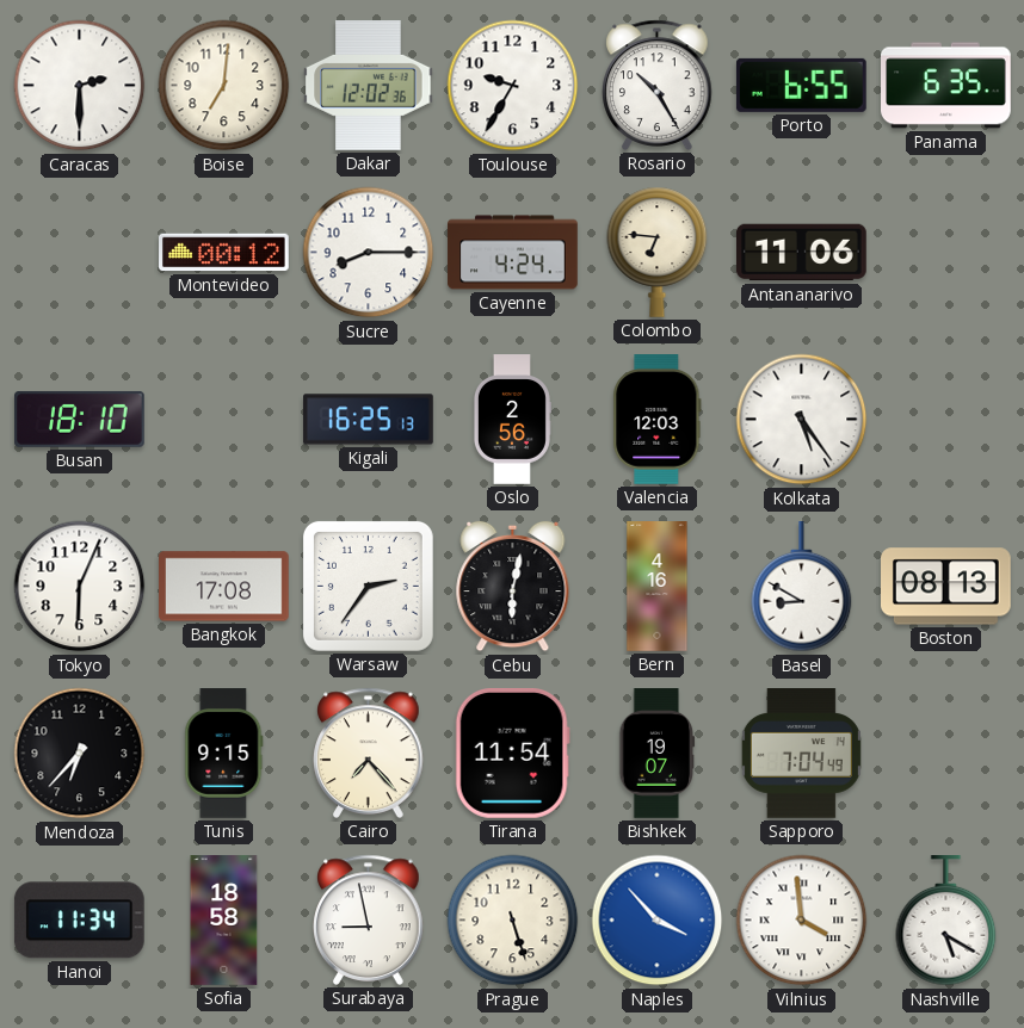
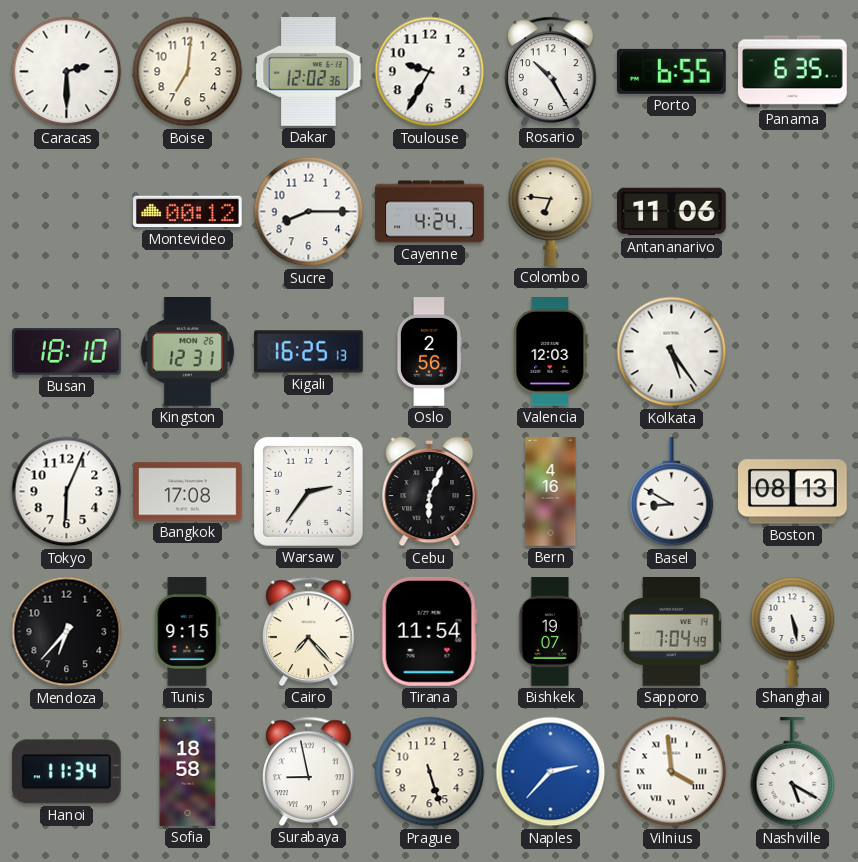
Kingston: none -> 12:31
Cebu: 6:02 -> 6:04
Shanghai: none -> 5:28
Naples: 3:53 -> 2:37
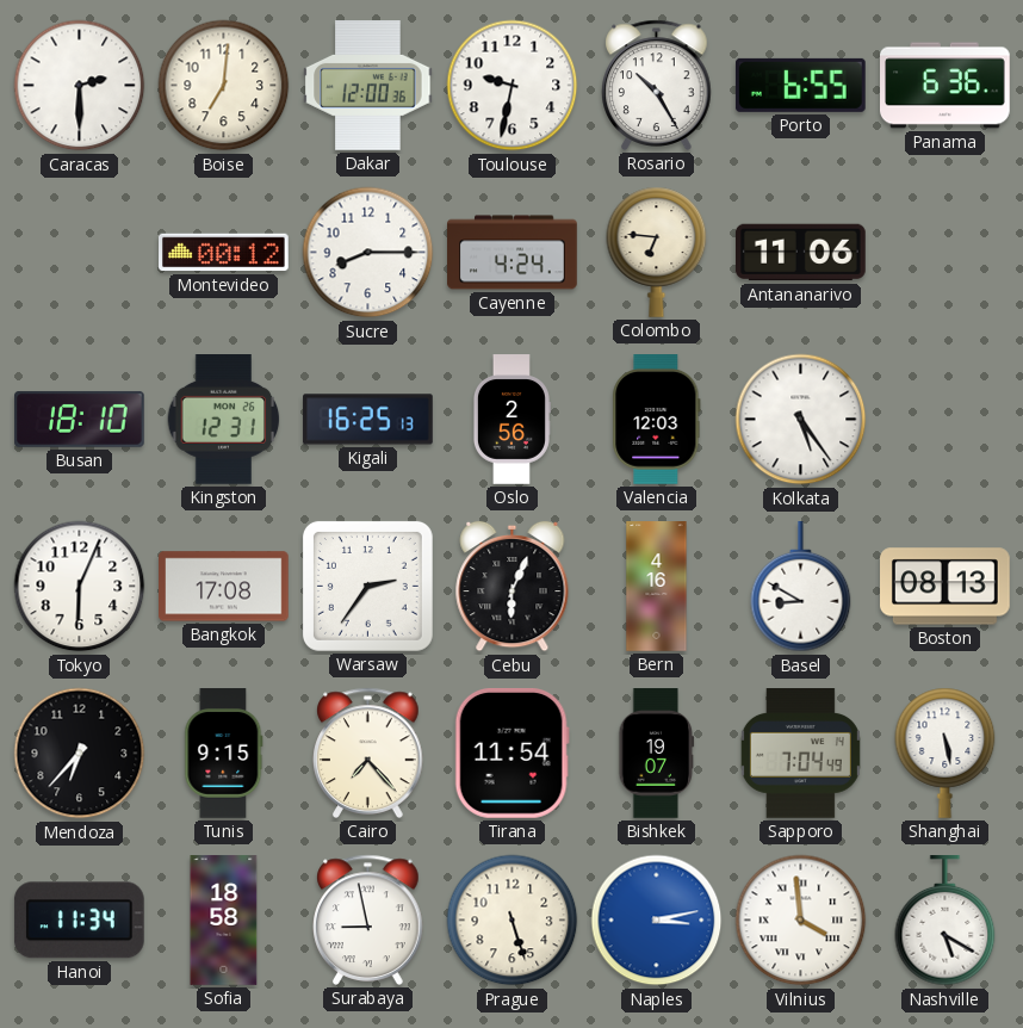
Dakar: 12:02 -> 12:00
Toulouse: 9:35 -> 9:32
Panama: 6:35 -> 6:36
Naples: 2:37 -> 3:13
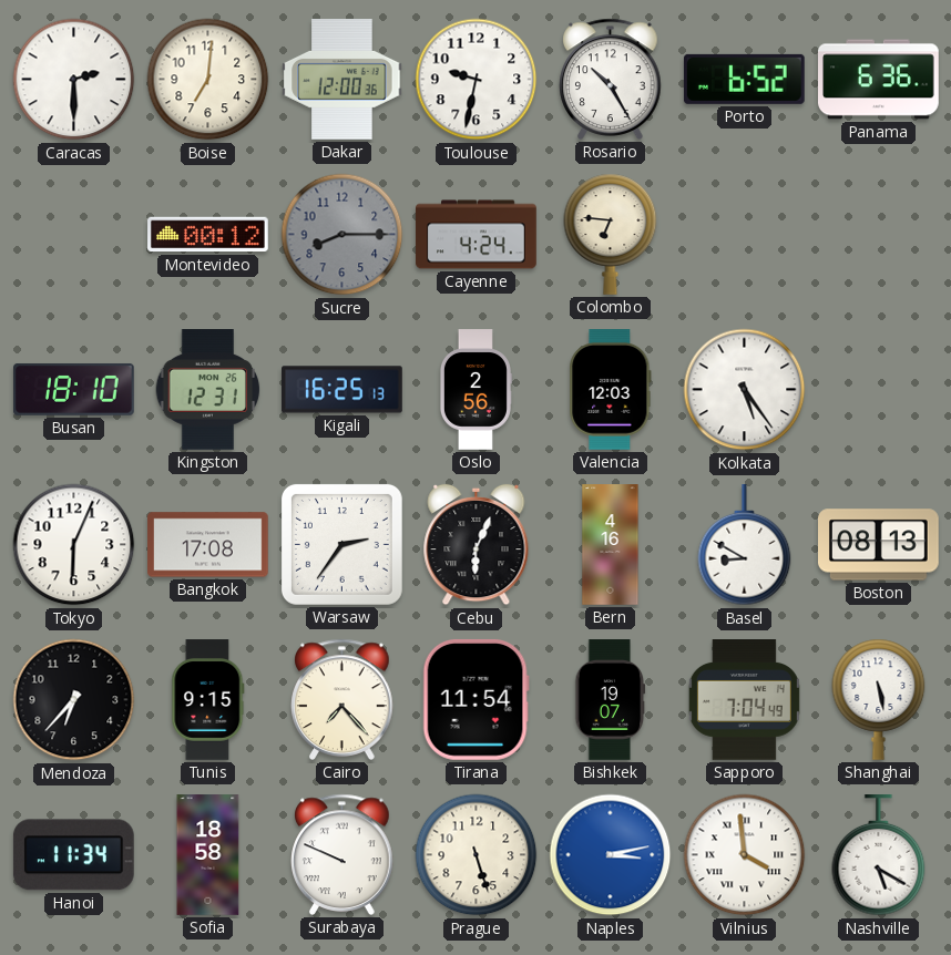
Porto: 6:55 -> 6:52
Sucre dial: white -> grey
Antananarivo: 11:06 -> none
Surabaya: 8:58 -> 9:49
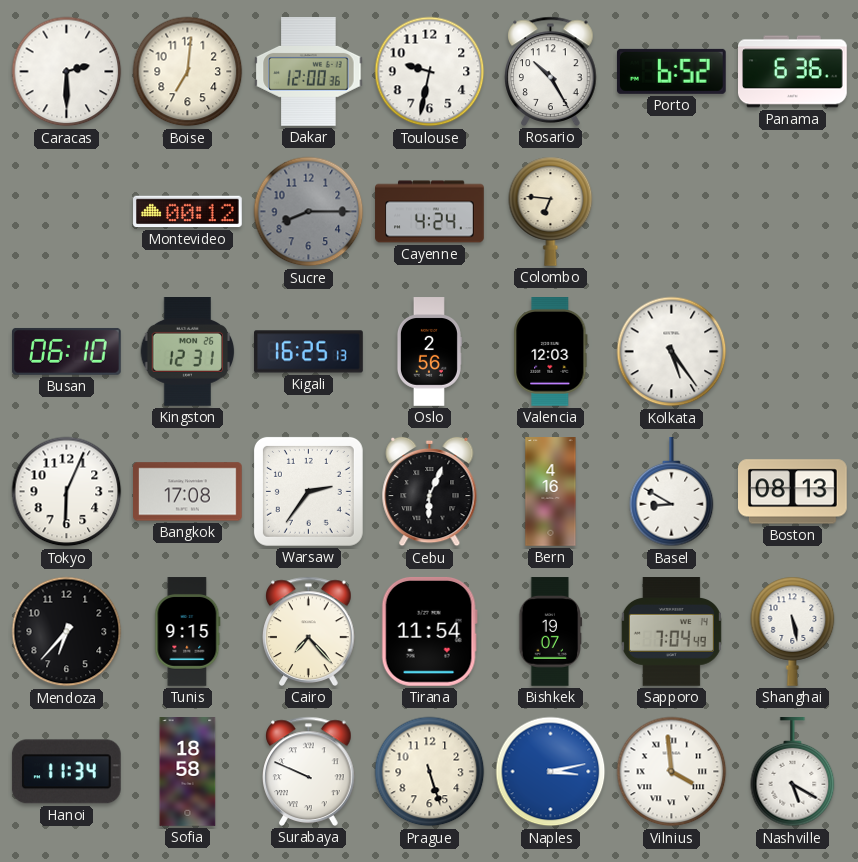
Busan: 18:10 -> 06:10
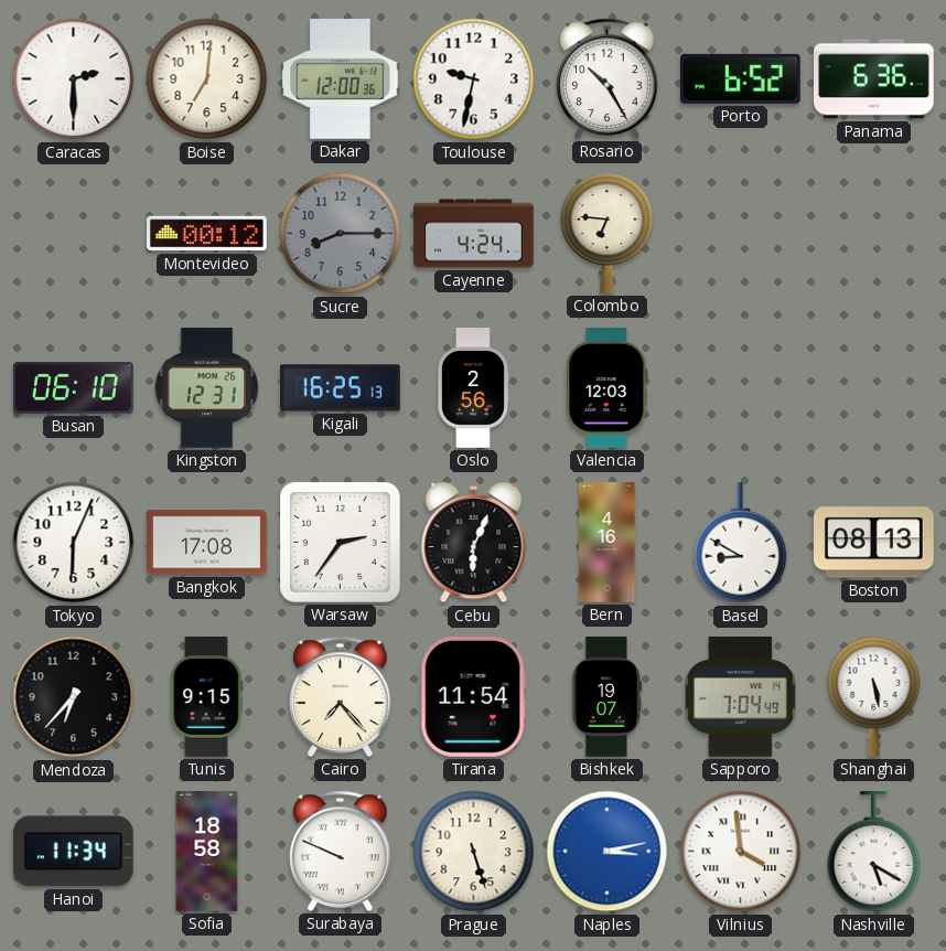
Kolkata: 5:24 -> none
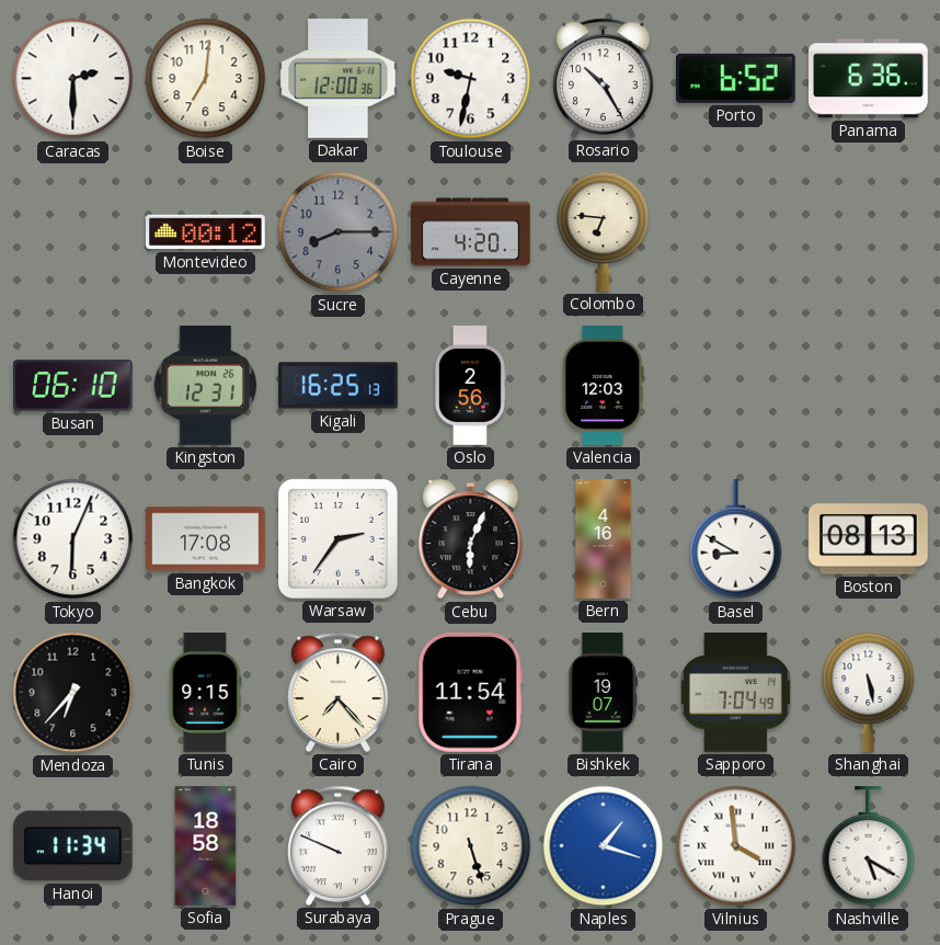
Cayenne: 4:24 -> 4:20
Naples: 3:13 -> 1:18
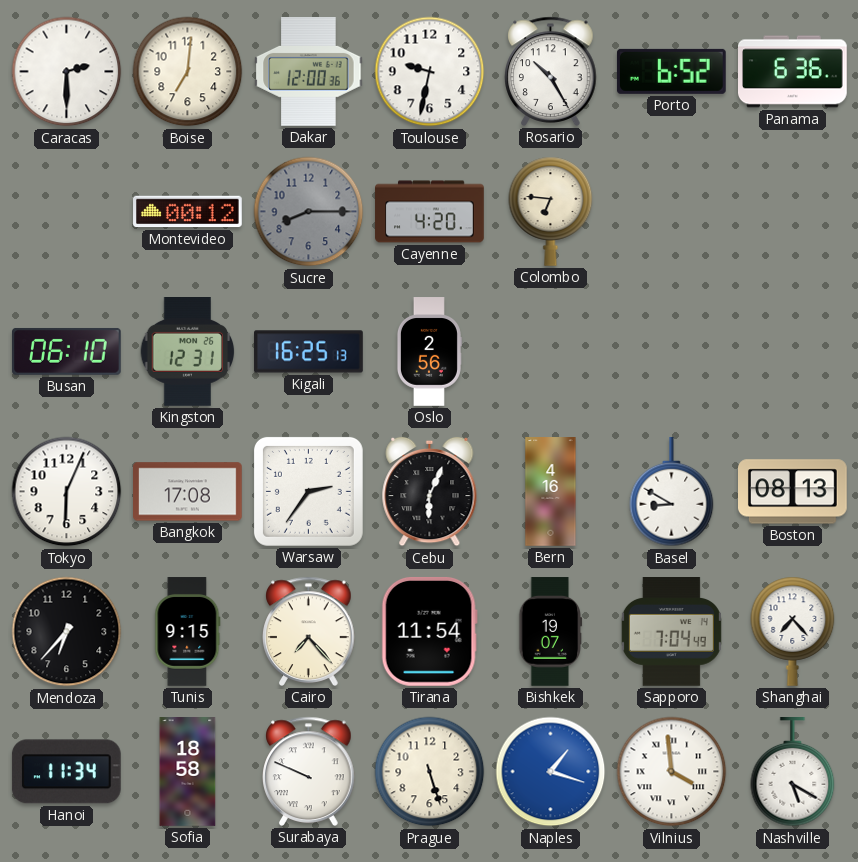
Valencia: 12:03 -> none
Shanghai: 5:28 -> 7:23
